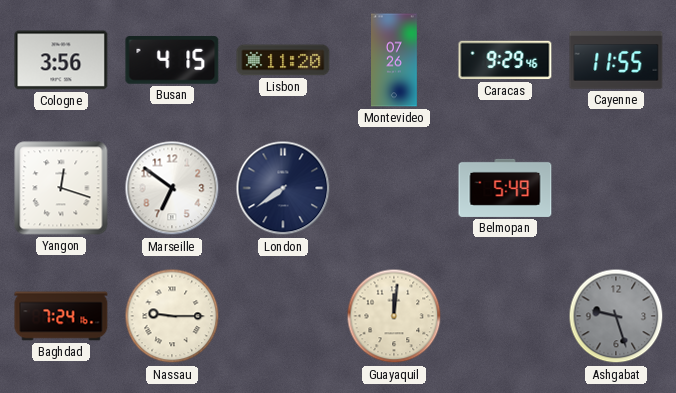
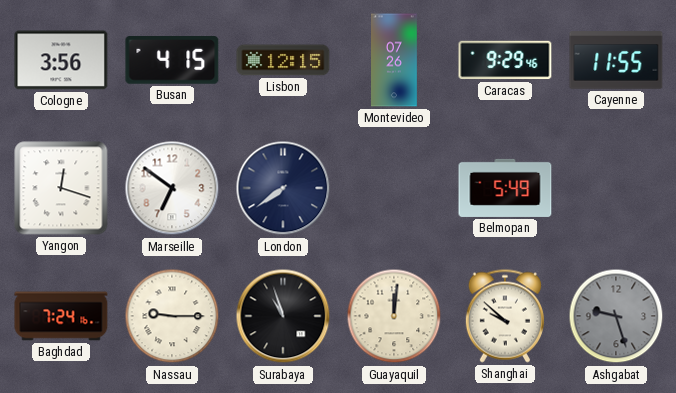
Lisbon: 11:20 -> 12:15
Surabaya: none -> 10:57
Shanghai: none -> 9:52
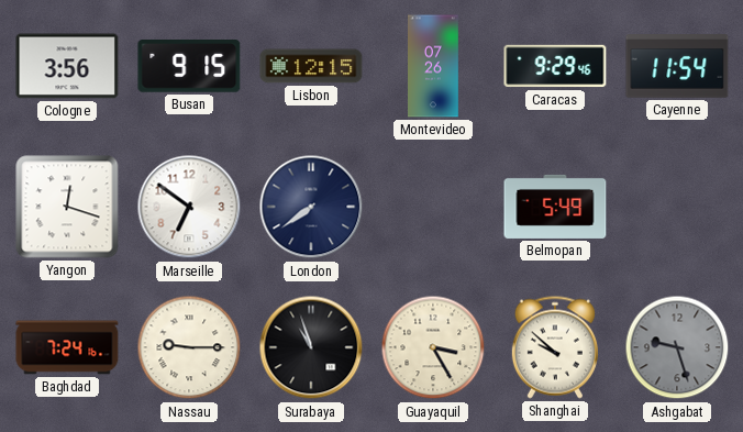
Busan: 4:15 -> 9:15
Cayenne: 11:55 -> 11:54
Guayaquil: 12:01 -> 3:25
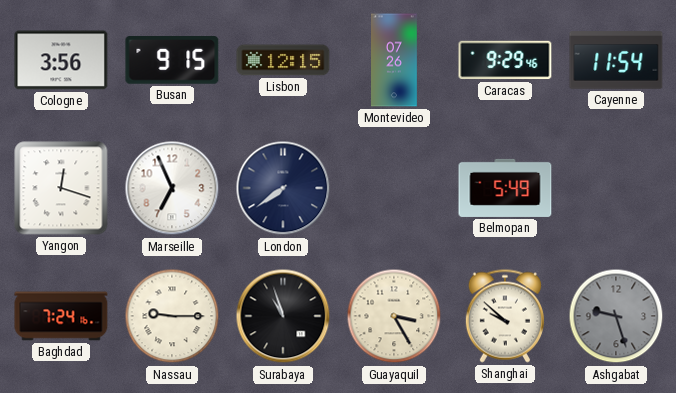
Marseille: 6:51 -> 6:56
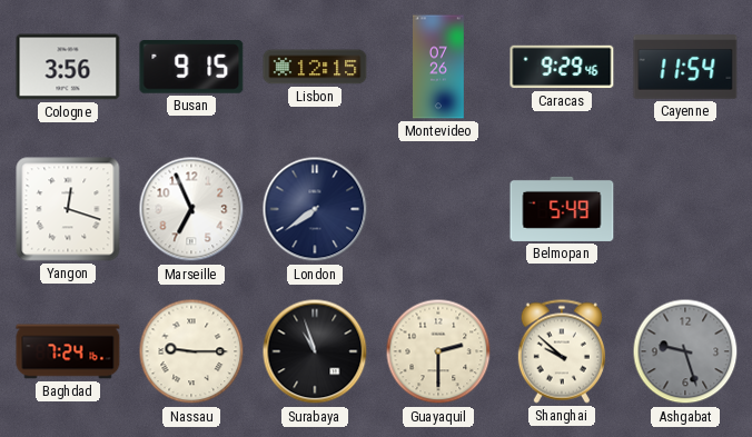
Guayaquil: 3:25 -> 2:30
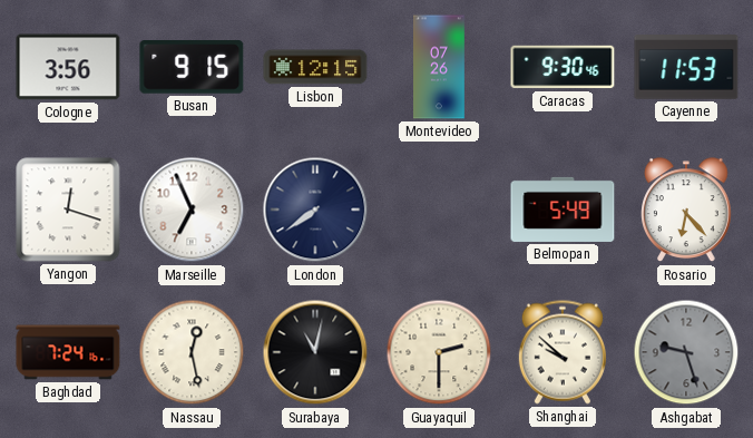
Caracas: 9:29 -> 9:30
Cayenne: 11:54 -> 11:53
Rosario: none -> 6:23
Nassau: 9:15 -> 12:28
Surabaya: 10:57 -> 11:02
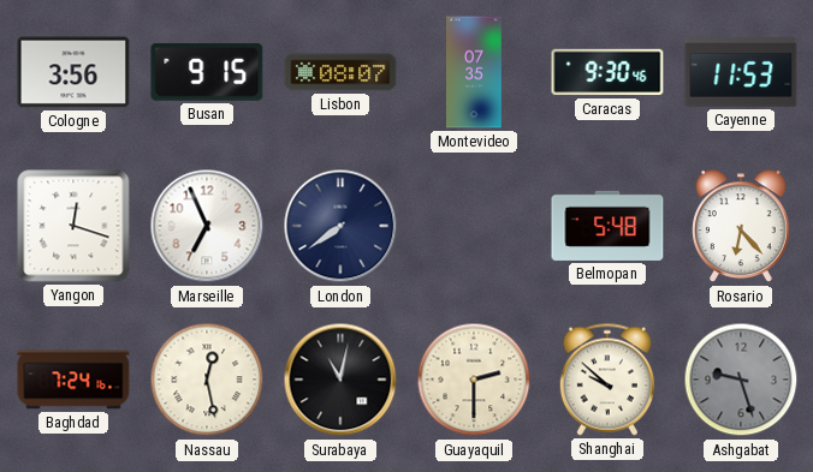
Lisbon: 12:15 -> 08:07
Montevideo: 07:26 -> 07:35
Belmopan: 5:49 -> 5:48
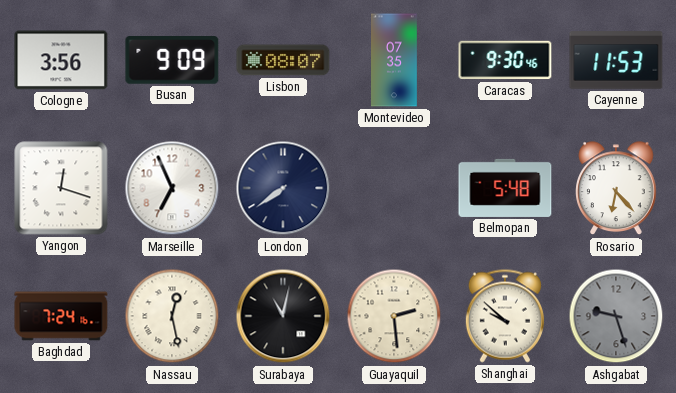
Busan: 9:15 -> 9:09
Guayaquil: 2:30 -> 2:29
